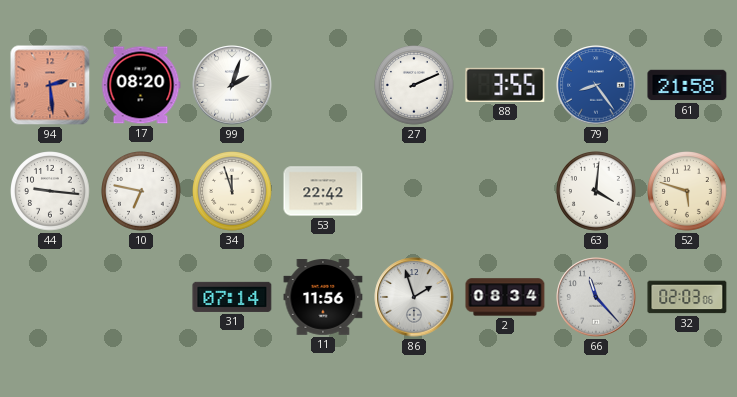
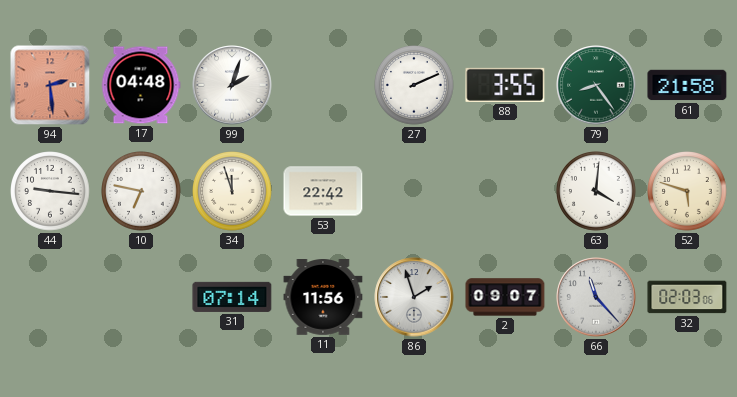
17: 08:20 -> 04:48
79 dial: blue -> green
2: 08:34 -> 09:07
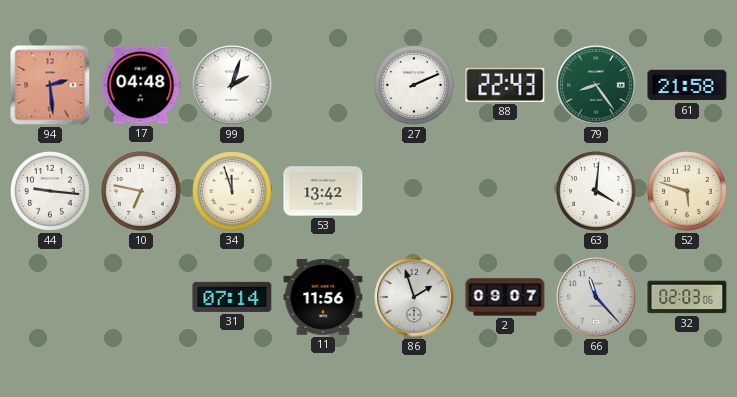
88: 3:55 -> 22:43
53: 22:42 -> 13:42
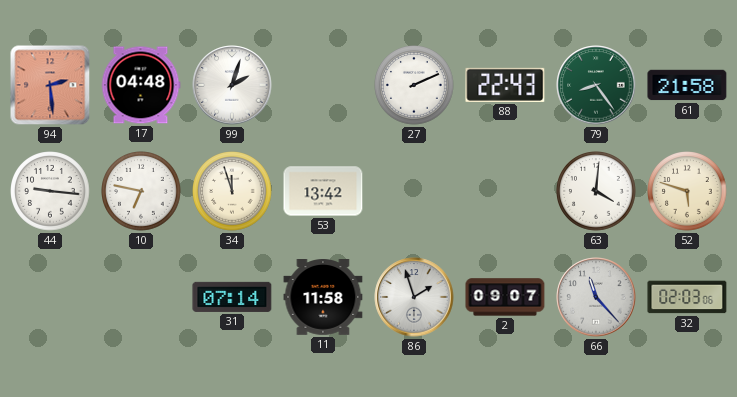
11: 11:56 -> 11:58
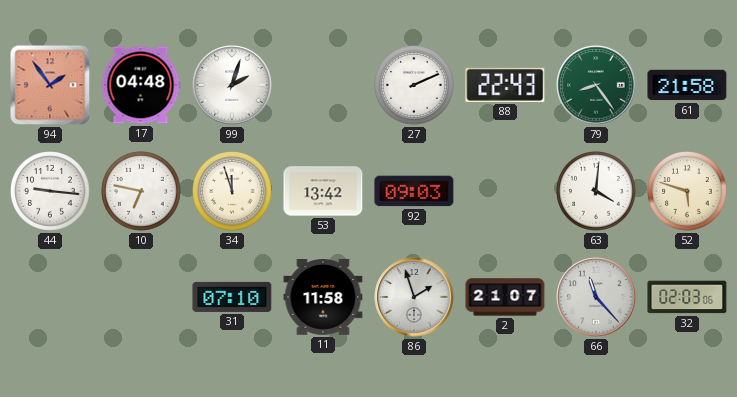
94: 2:29 -> 1:54
92: none -> 09:03
31: 07:14 -> 07:10
2: 09:07 -> 21:07
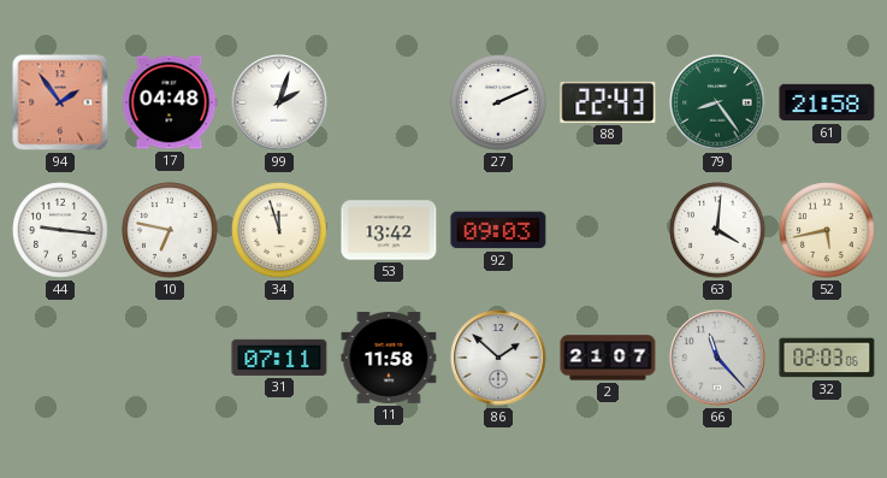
52: 5:48 -> 5:43
31: 07:10 -> 07:11
86: 1:57 -> 1:52
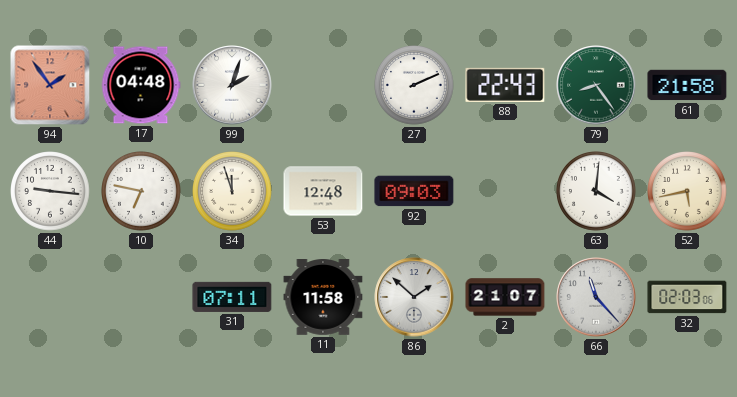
53: 13:42 -> 12:48
